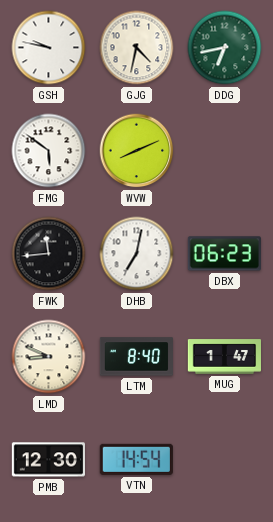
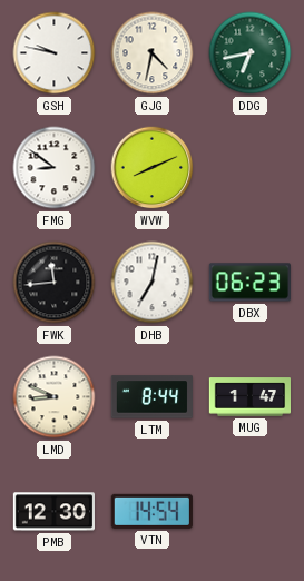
FMG: 5:51 -> 8:51
LTM: 8:40 -> 8:44
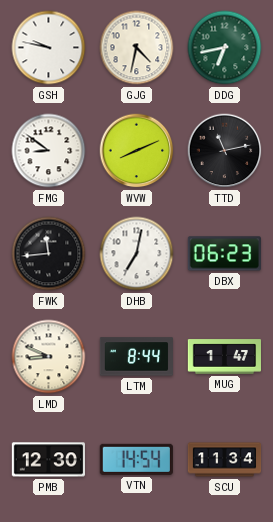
TTD: none -> 11:13
SCU: none -> 11:34
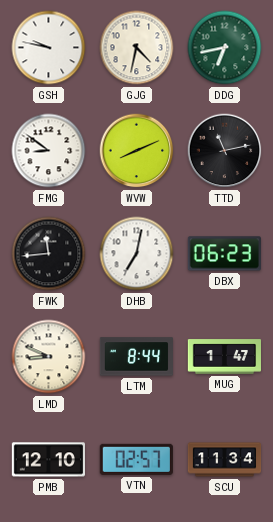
PMB: 12:30 -> 12:10
VTN: 14:54 -> 02:57
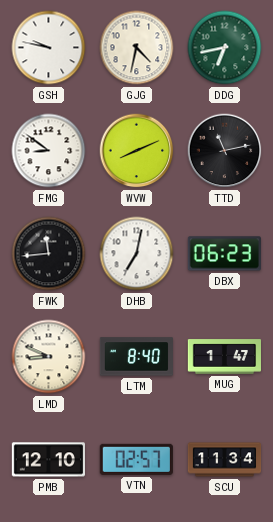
LTM: 8:44 -> 8:40
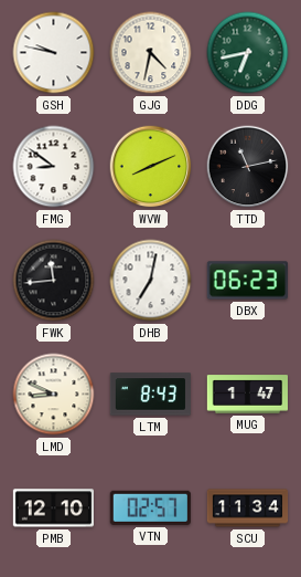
LTM: 8:40 -> 8:43
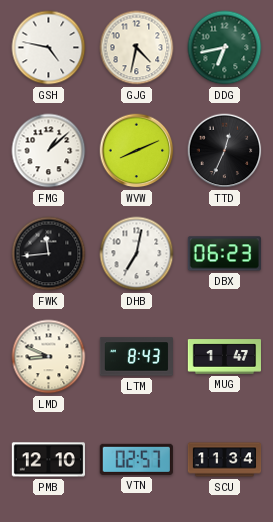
GSH: 9:47 -> 4:47
FMG: 8:51 -> 1:08
TTD: 11:13 -> 12:34
